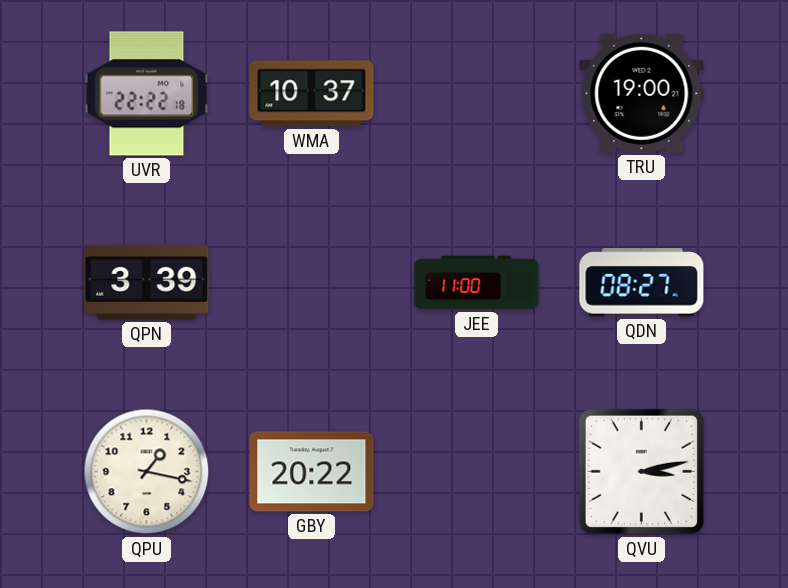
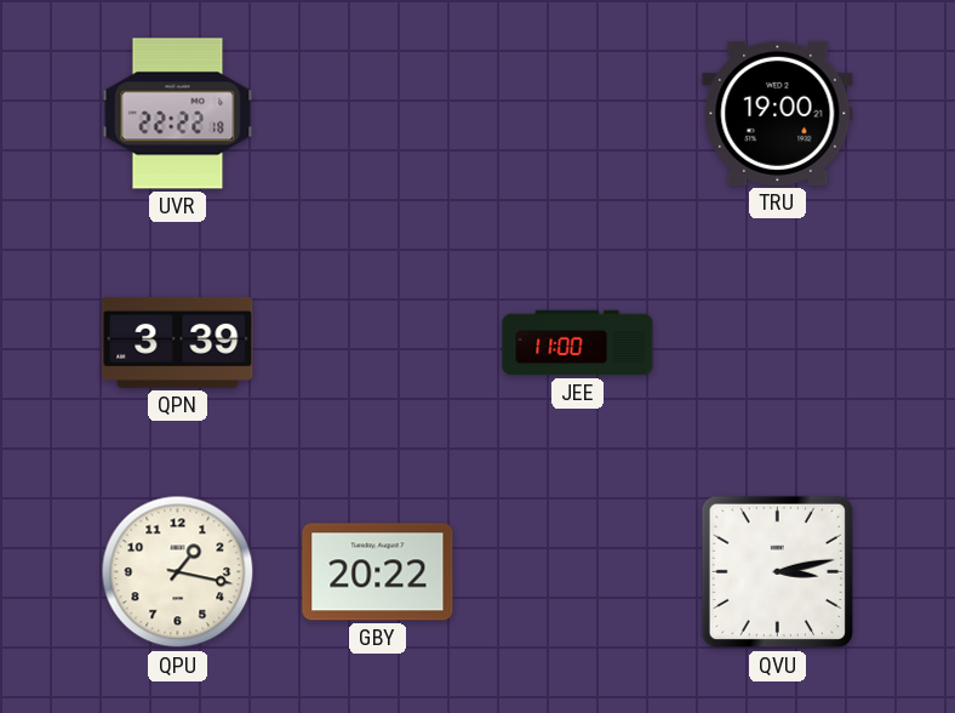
WMA: 10:37 -> none
QDN: 08:27 -> none
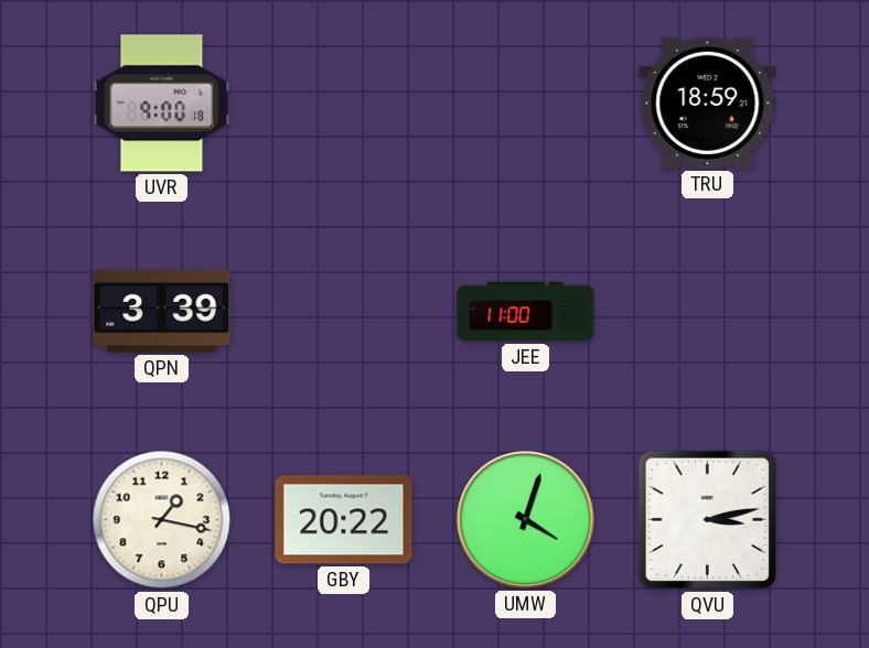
UVR: 22:22 -> 9:00
TRU: 19:00 -> 18:59
UMW: none -> 4:03
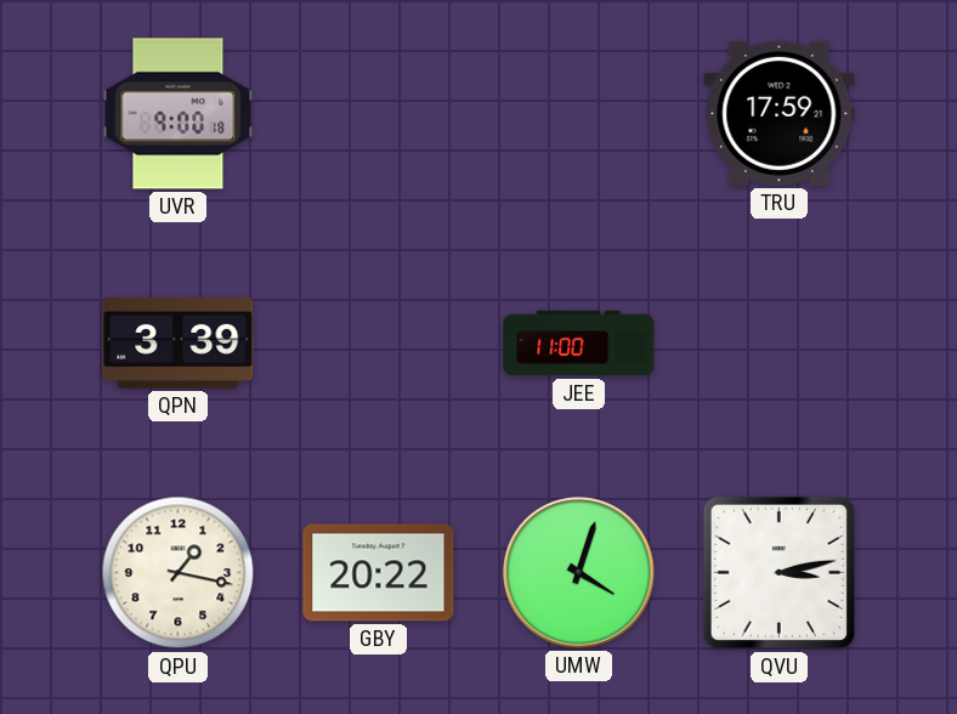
TRU: 18:59 -> 17:59
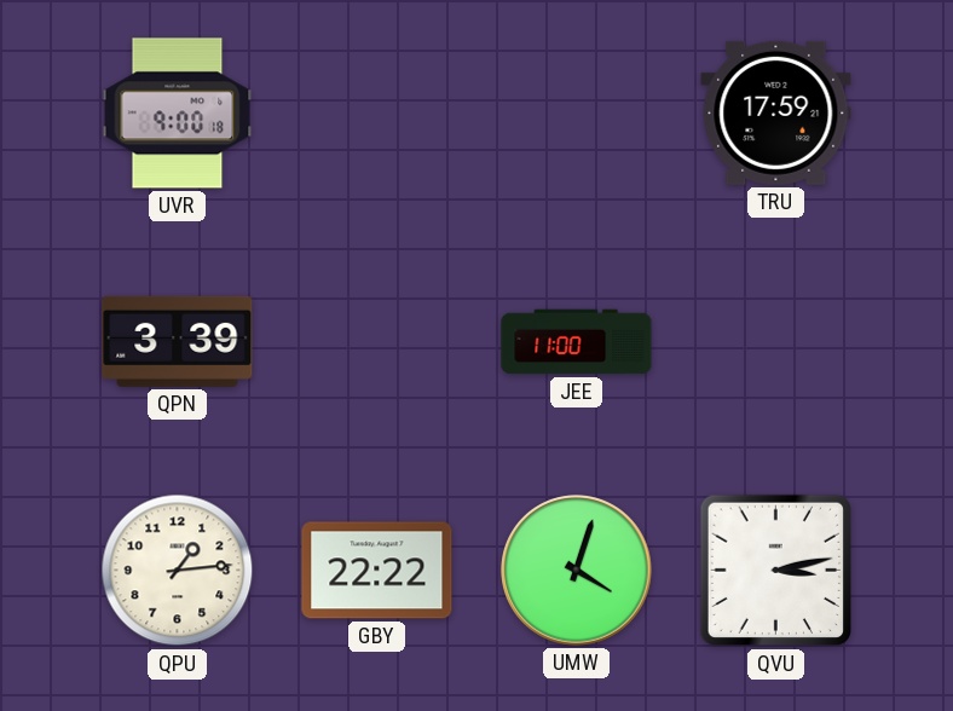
QPU: 1:17 -> 1:14
GBY: 20:22 -> 22:22
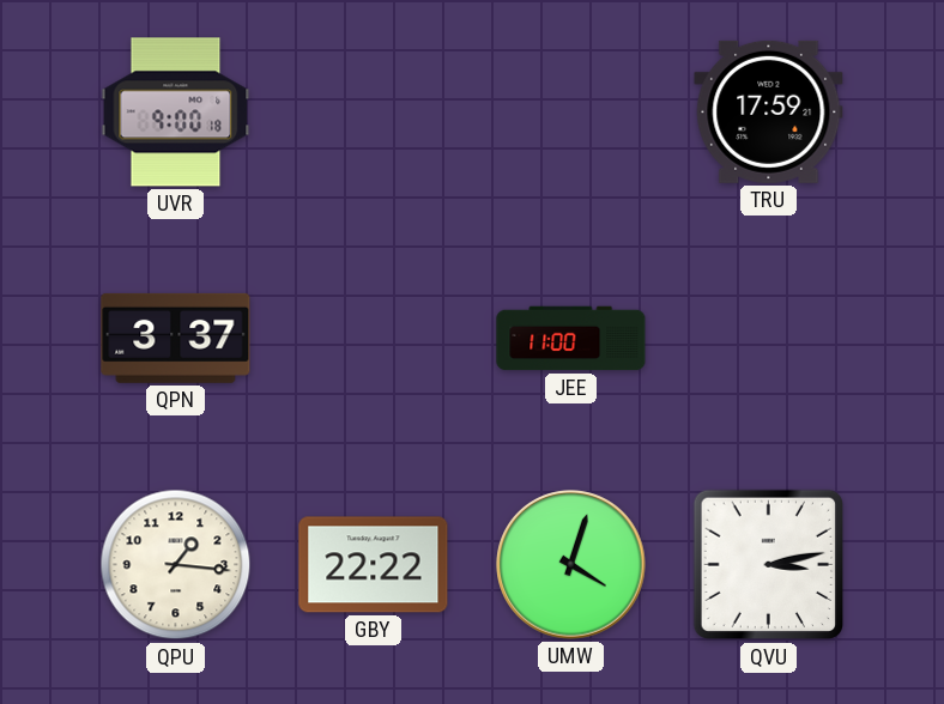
QPN: 3:39 -> 3:37
QPU: 1:14 -> 1:16
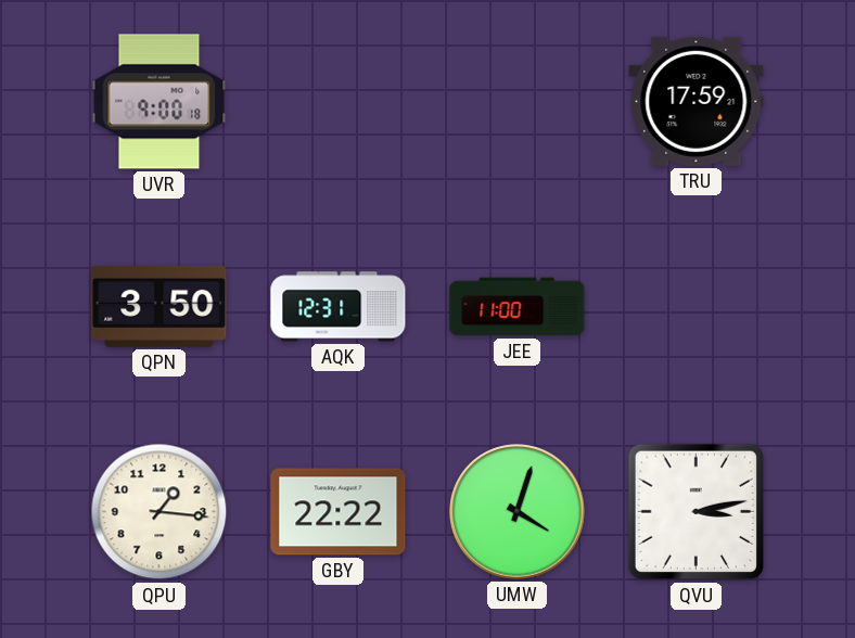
QPN: 3:37 -> 3:50
AQK: none -> 12:31
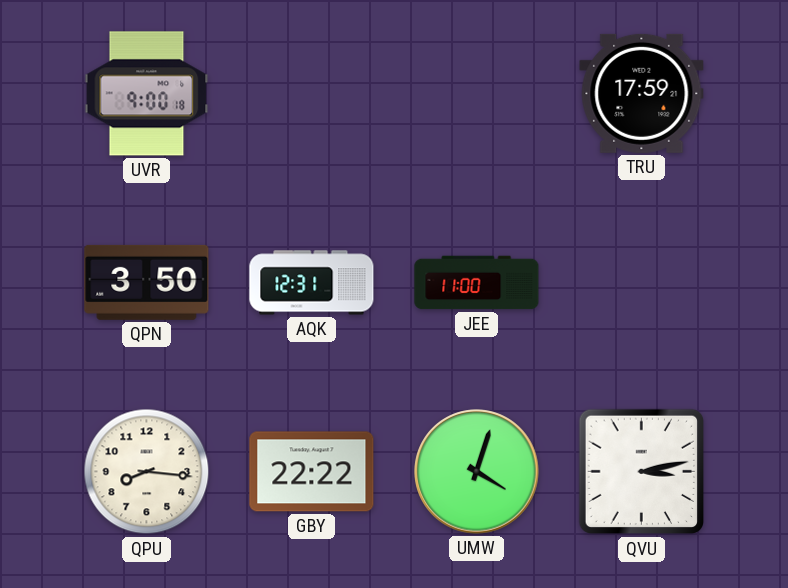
QPU: 1:16 -> 8:16
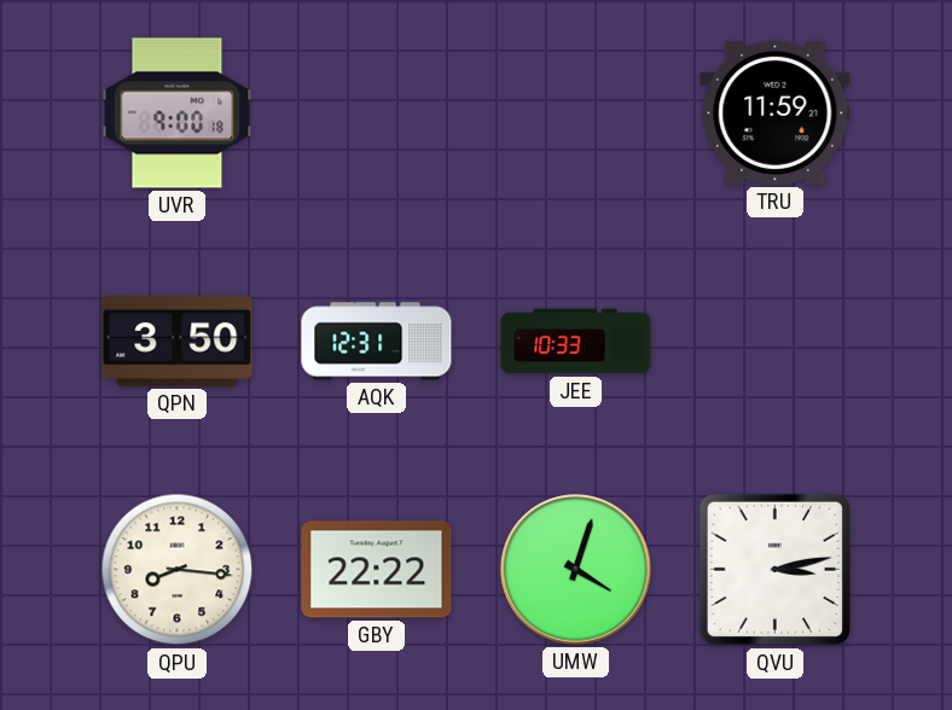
TRU: 17:59 -> 11:59
JEE: 11:00 -> 10:33
